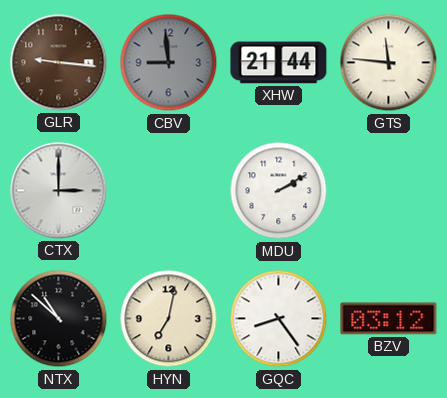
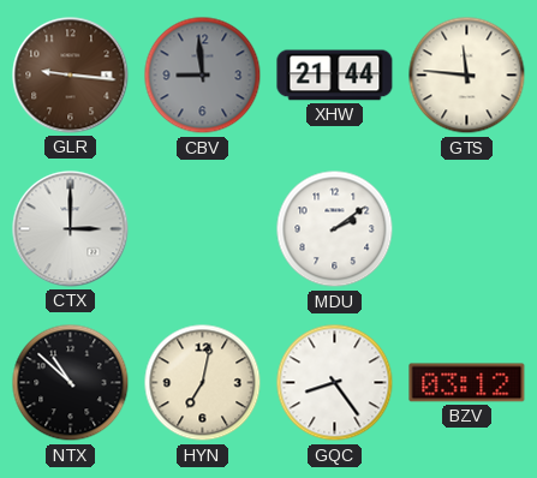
MDU: 2:10 -> 2:09
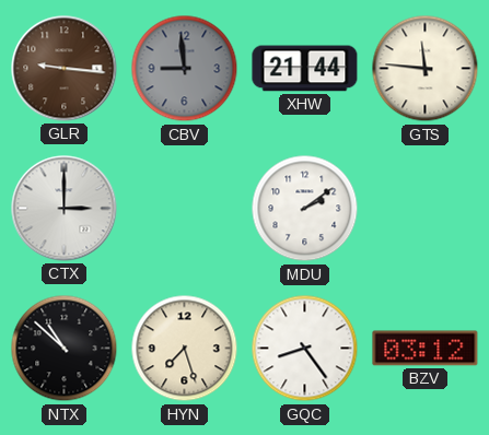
HYN: 7:02 -> 7:27
